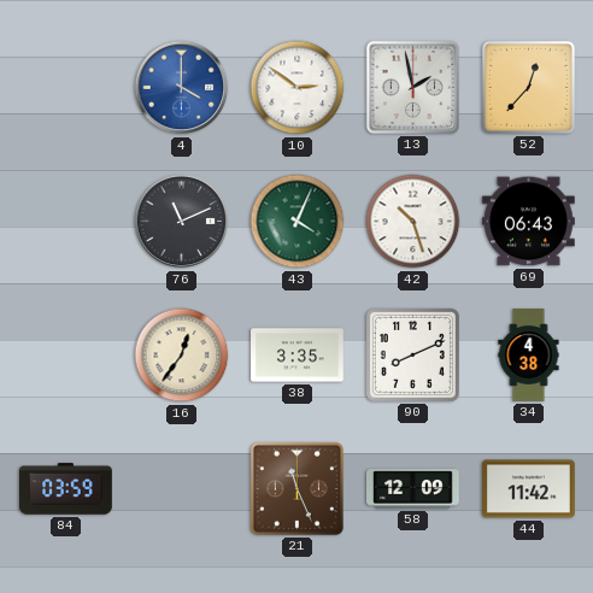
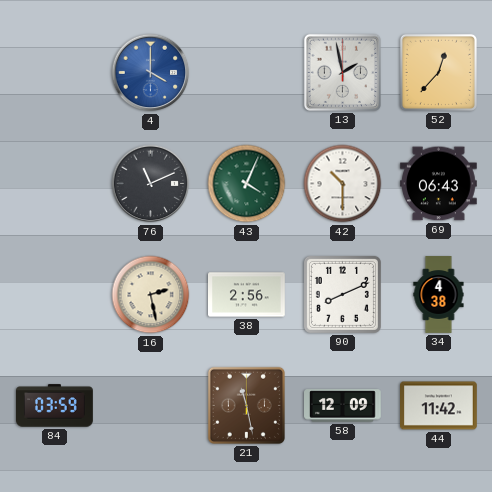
10: 2:51 -> none
42: 10:27 -> 10:30
16: 12:36 -> 2:28
38: 3:35 -> 2:56
21: 11:26 -> 11:28
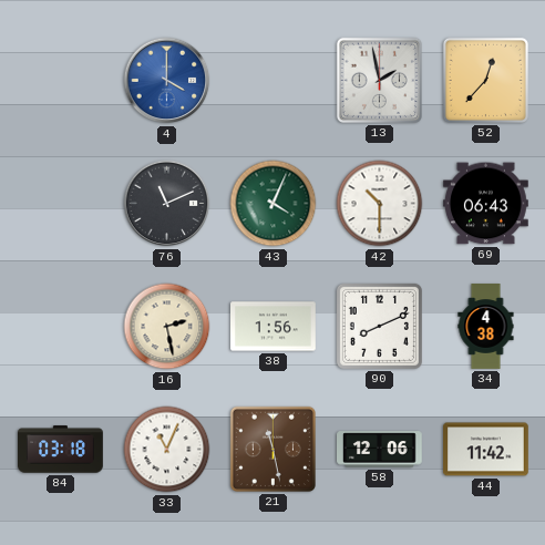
38: 2:56 -> 1:56
84: 03:59 -> 03:18
33: none -> 11:04
58: 12:09 -> 12:06
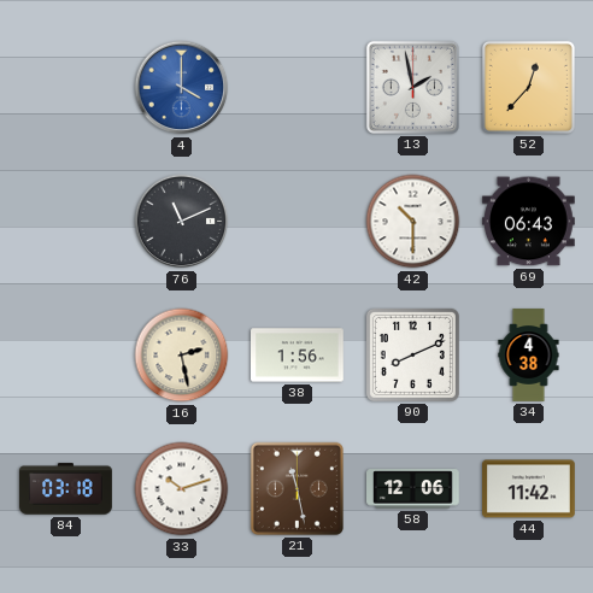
43: 4:04 -> none
33: 11:04 -> 10:12
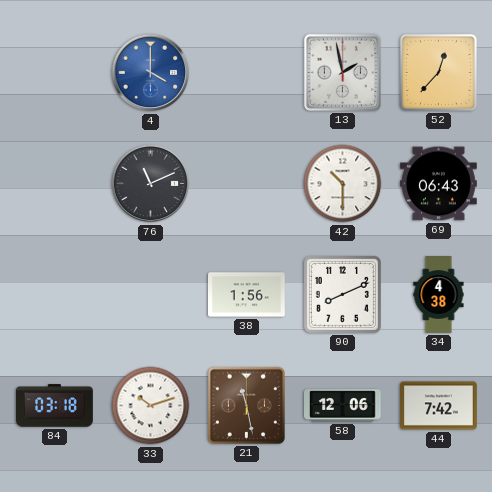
16: 2:28 -> none
44: 11:42 -> 7:42
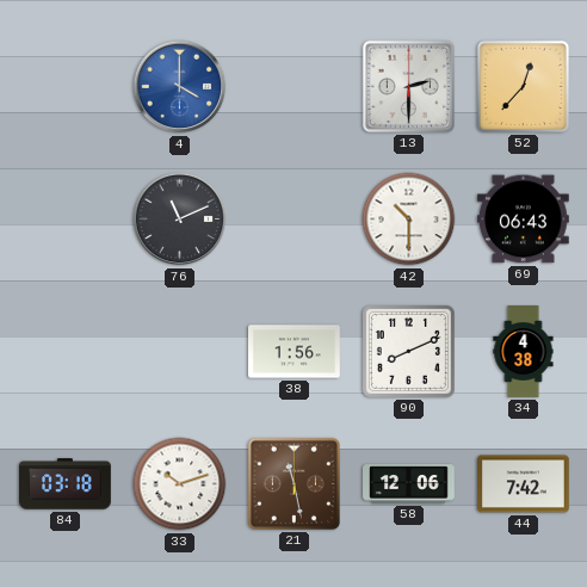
13: 1:58 -> 2:30
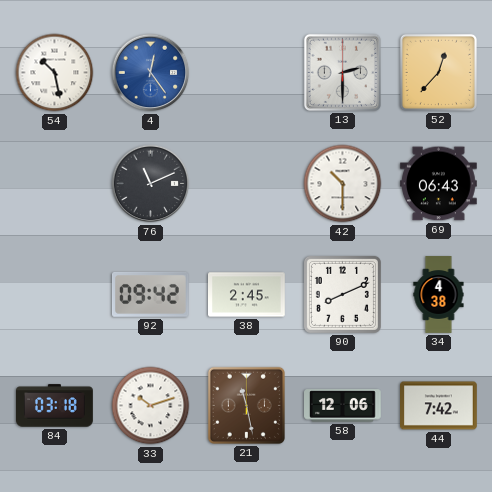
54: none -> 10:28
4: 4:00 -> 12:24
92: none -> 09:42
38: 1:56 -> 2:45
